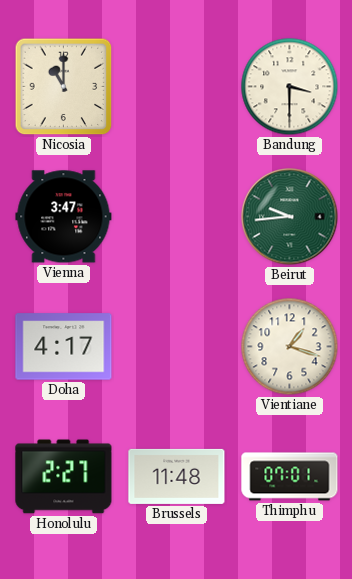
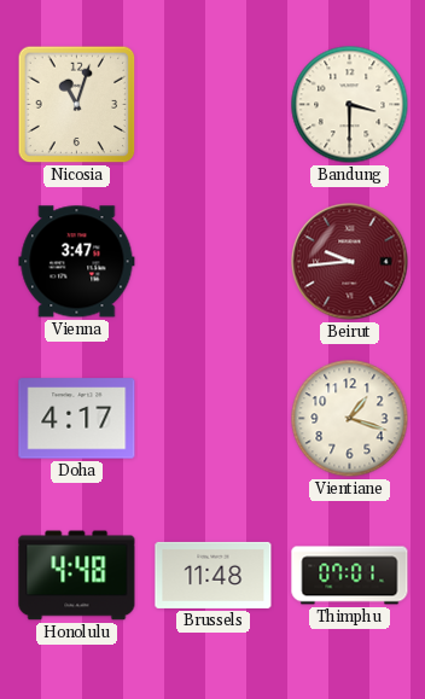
Nicosia: 11:00 -> 11:03
Beirut dial: green -> burgundy
Honolulu: 2:27 -> 4:48
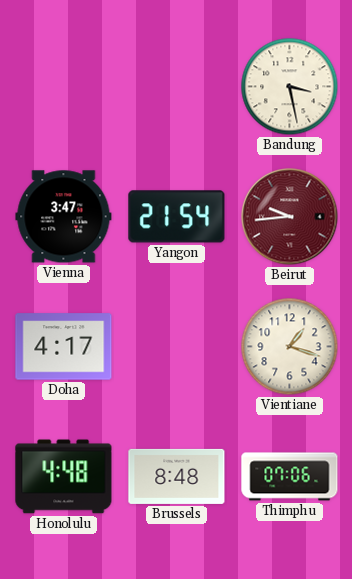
Nicosia: 11:03 -> none
Bandung: 3:30 -> 3:28
Yangon: none -> 21:54
Brussels: 11:48 -> 8:48
Thimphu: 07:01 -> 07:06
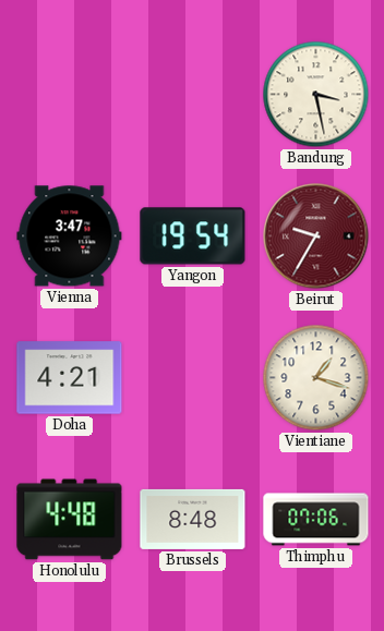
Yangon: 21:54 -> 19:54
Beirut: 9:44 -> 9:35
Doha: 4:17 -> 4:21
